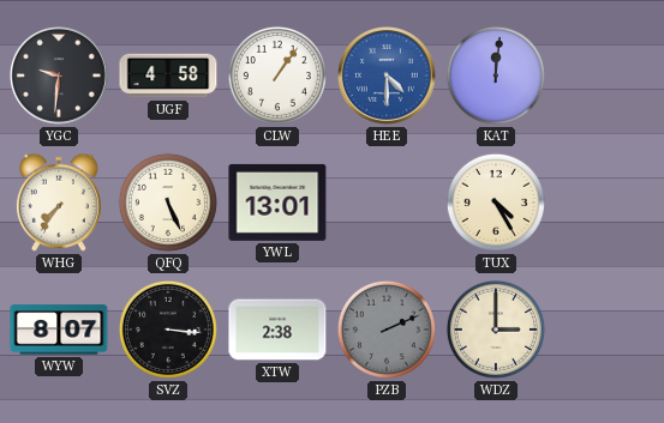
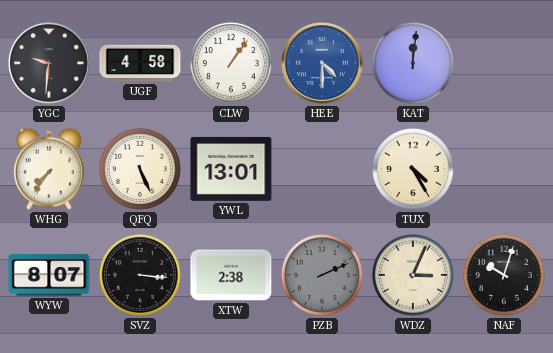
WDZ: 3:00 -> 3:04
NAF: none -> 10:03
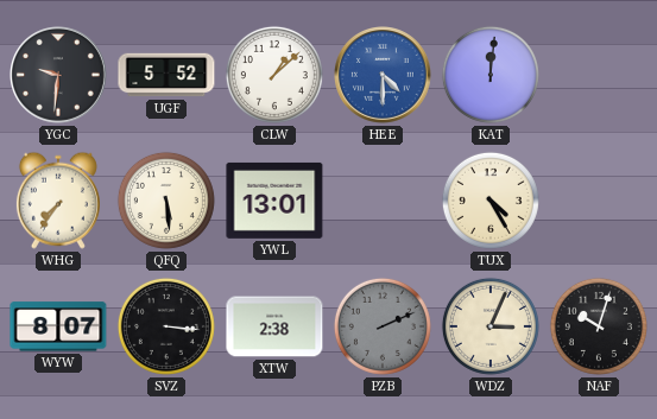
UGF: 4:58 -> 5:52
CLW: 1:06 -> 1:08
QFQ: 5:26 -> 5:29
